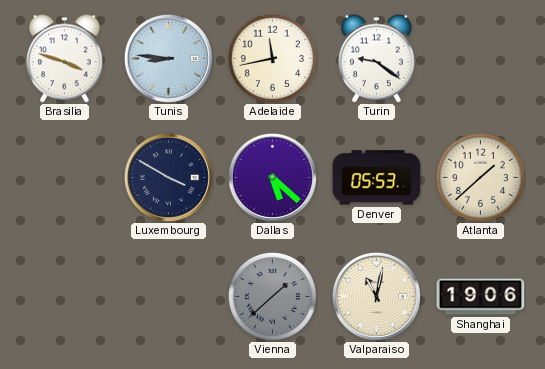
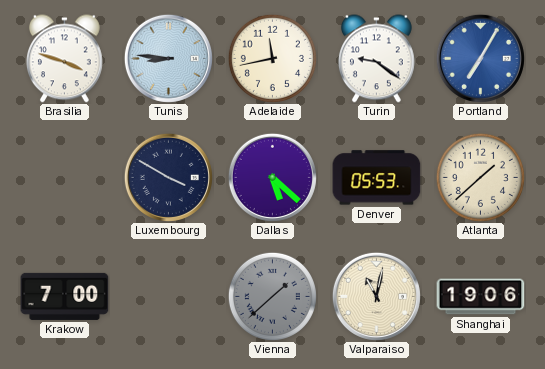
Portland: none -> 7:05
Krakow: none -> 7:00
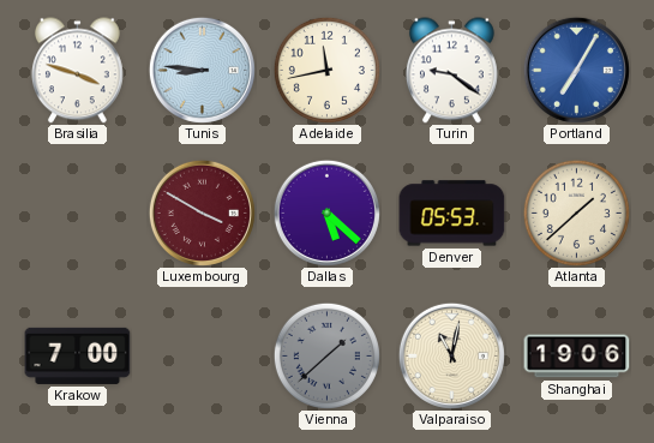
Luxembourg dial: navy -> burgundy
